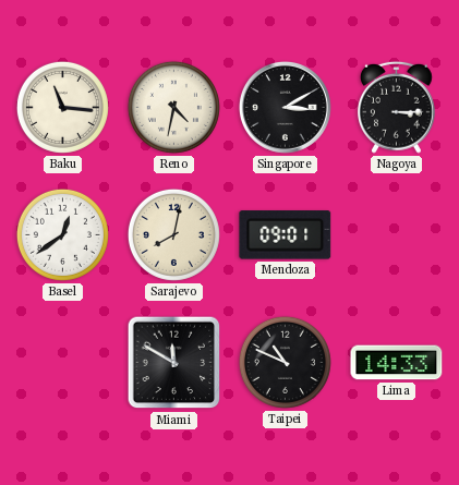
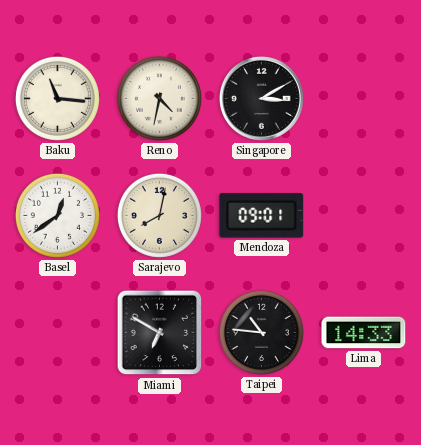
Nagoya: 3:15 -> none
Miami: 11:50 -> 6:50
Taipei: 10:49 -> 10:46
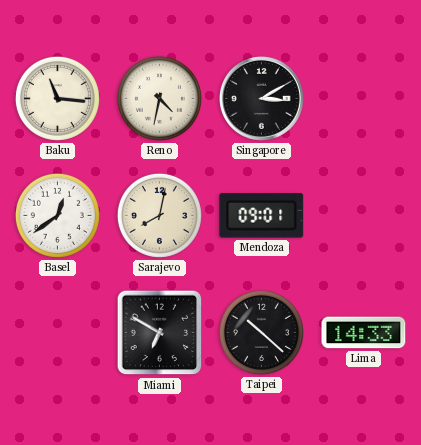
Taipei: 10:46 -> 10:22
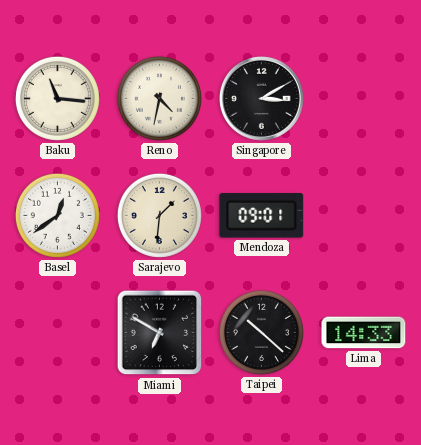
Sarajevo: 8:02 -> 1:31
